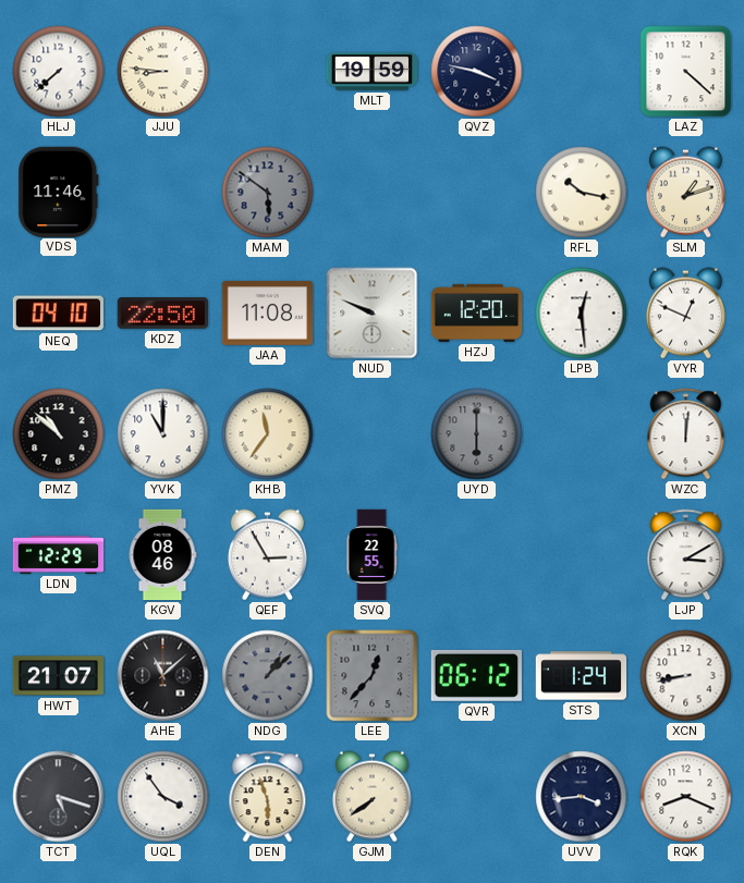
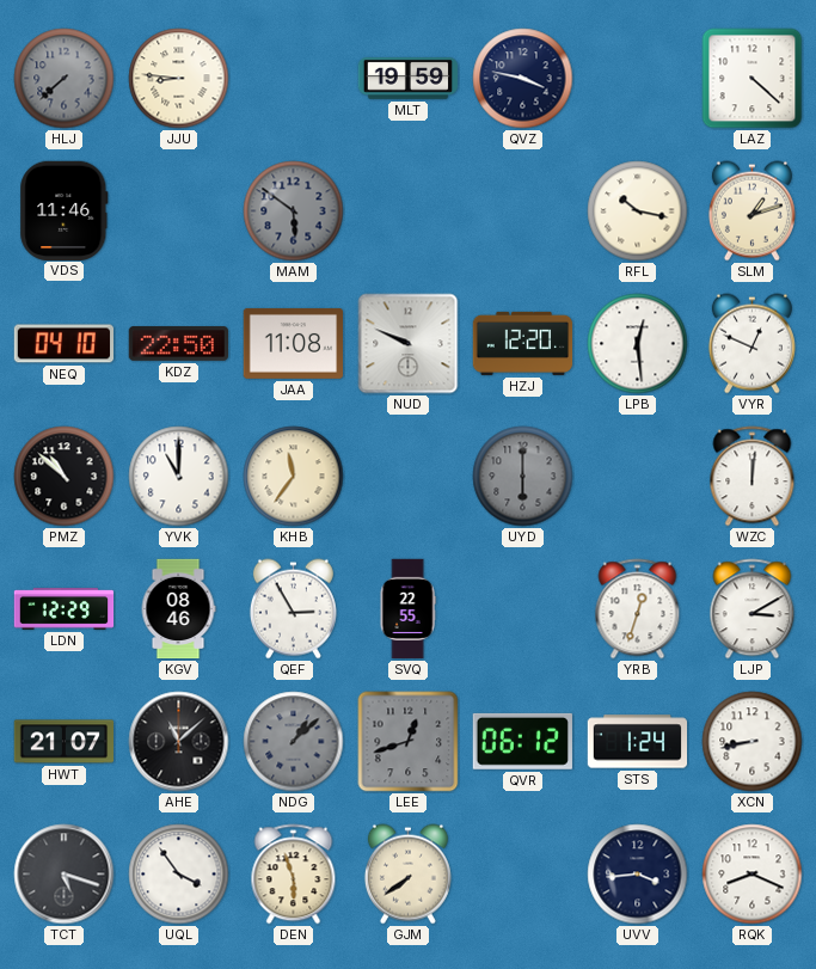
HLJ dial: white -> grey
YRB: none -> 12:33
LEE: 12:37 -> 12:42
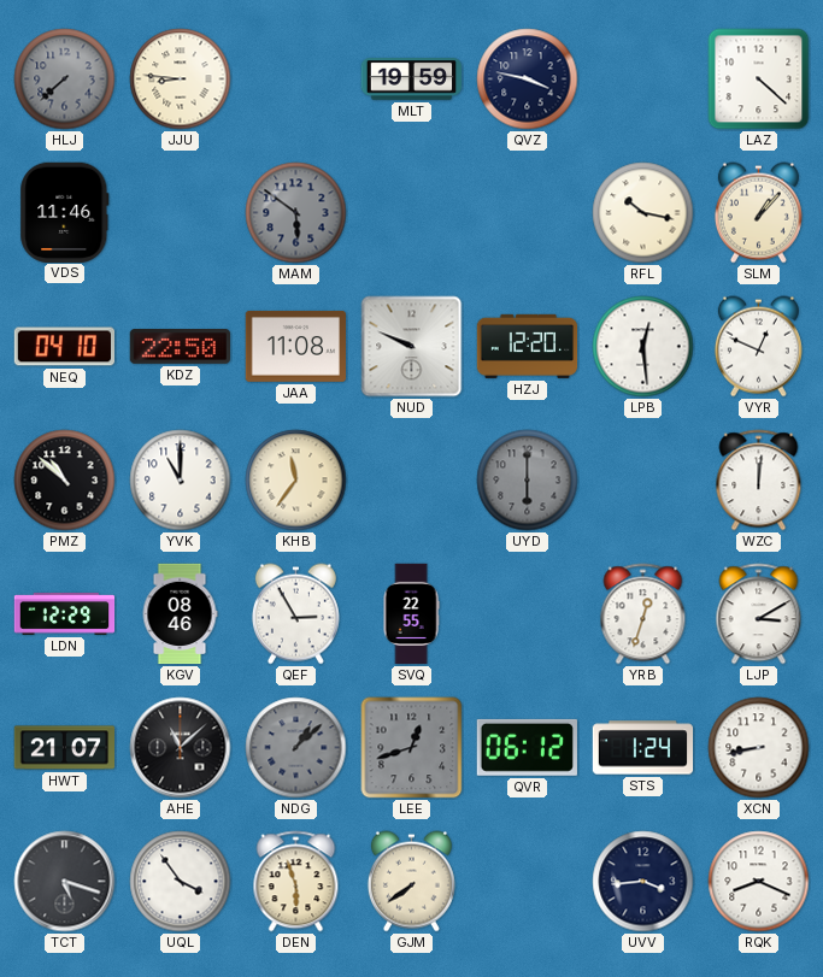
SLM: 1:12 -> 1:07
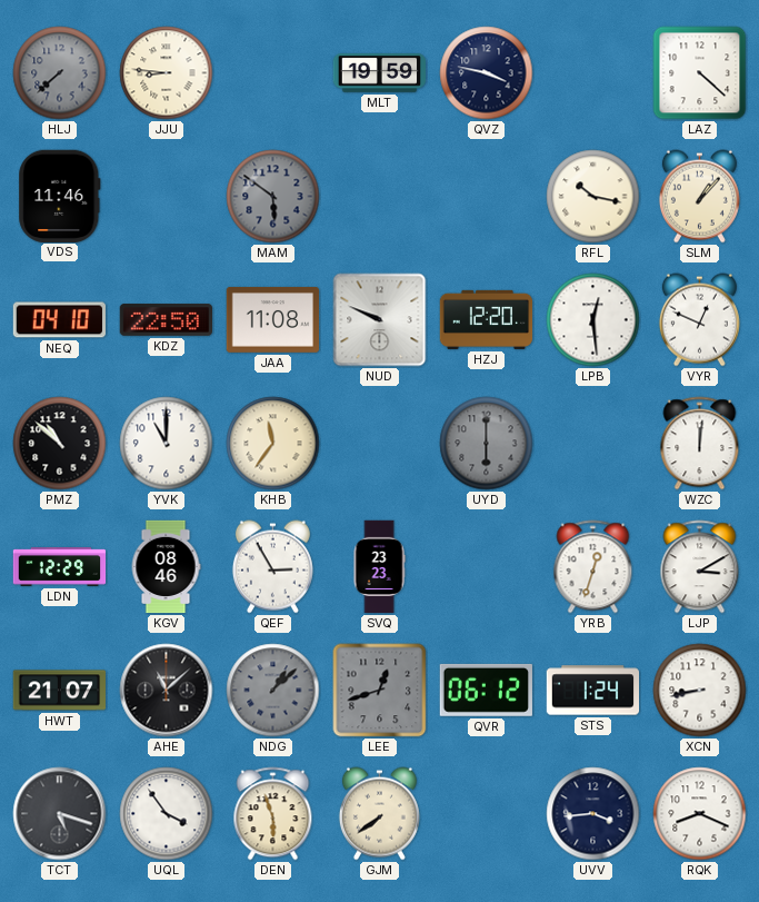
SVQ: 22:55 -> 23:23
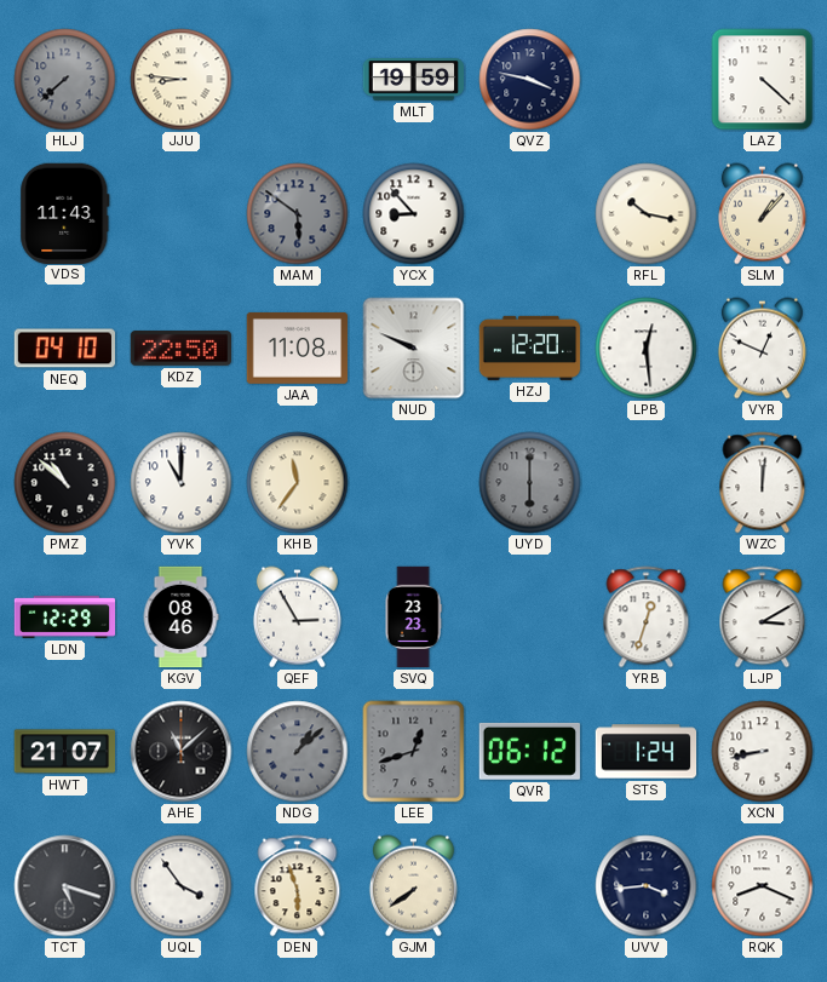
VDS: 11:46 -> 11:43
YCX: none -> 8:53
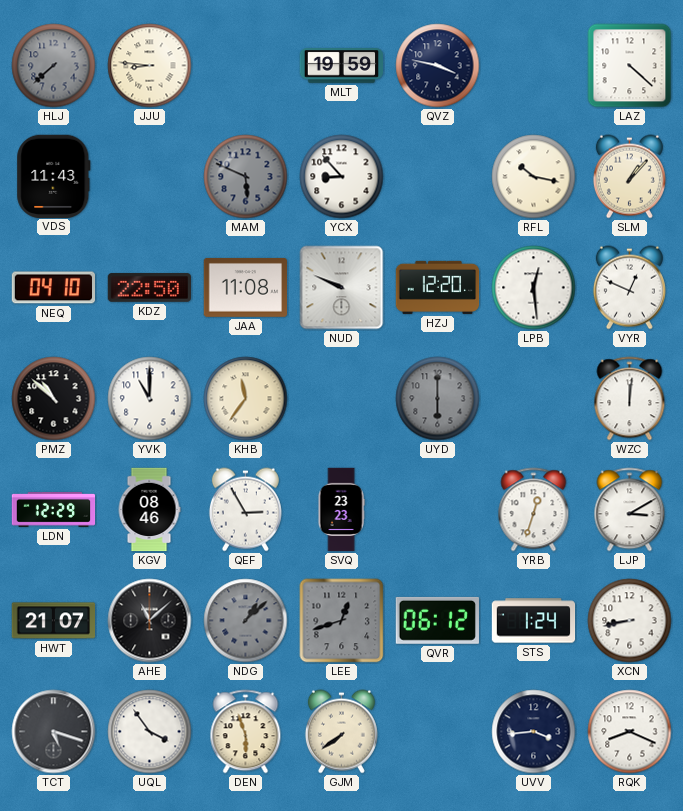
MAM: 5:51 -> 5:49
